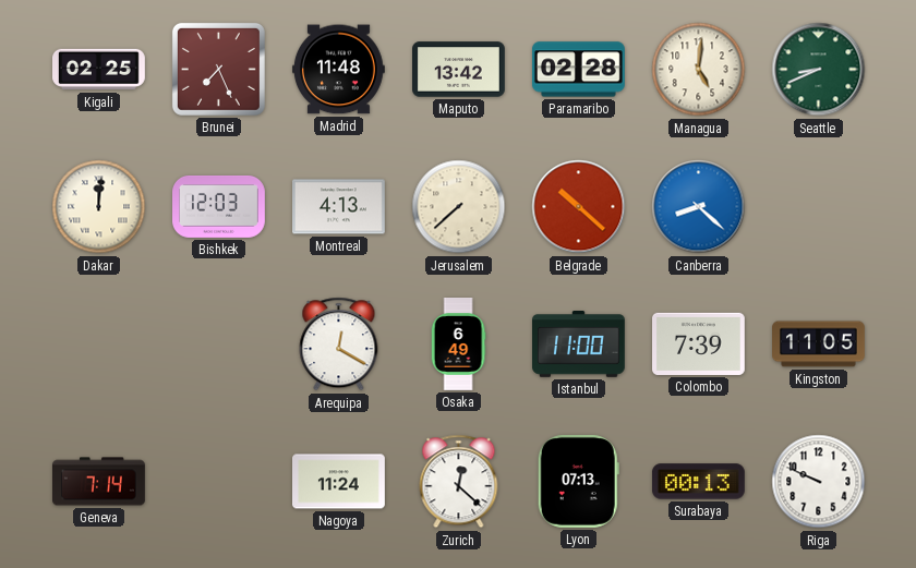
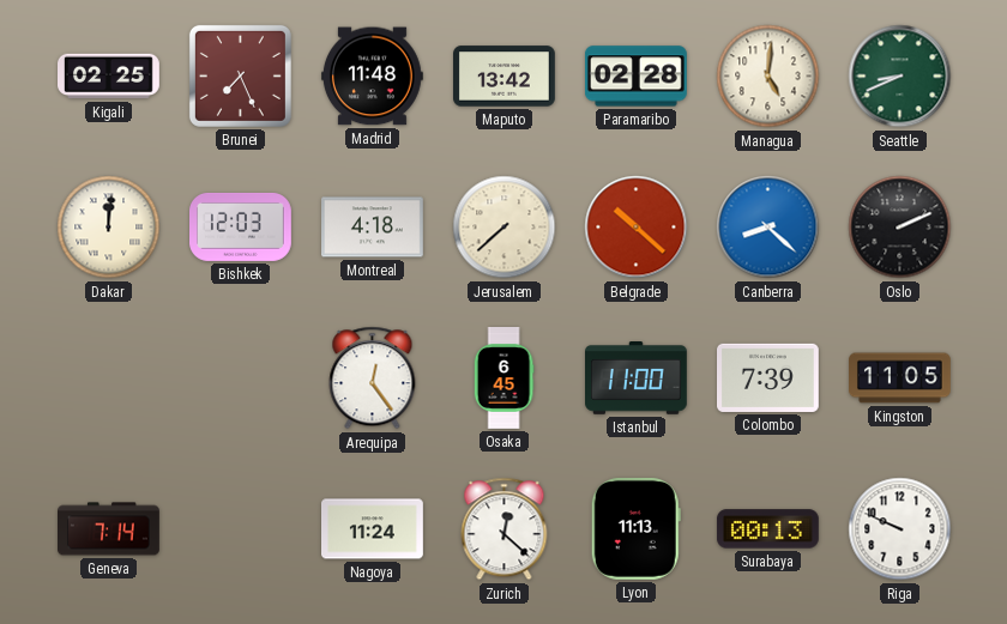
Montreal: 4:13 -> 4:18
Oslo: none -> 2:11
Arequipa: 12:20 -> 12:24
Osaka: 6:49 -> 6:45
Lyon: 07:13 -> 11:13
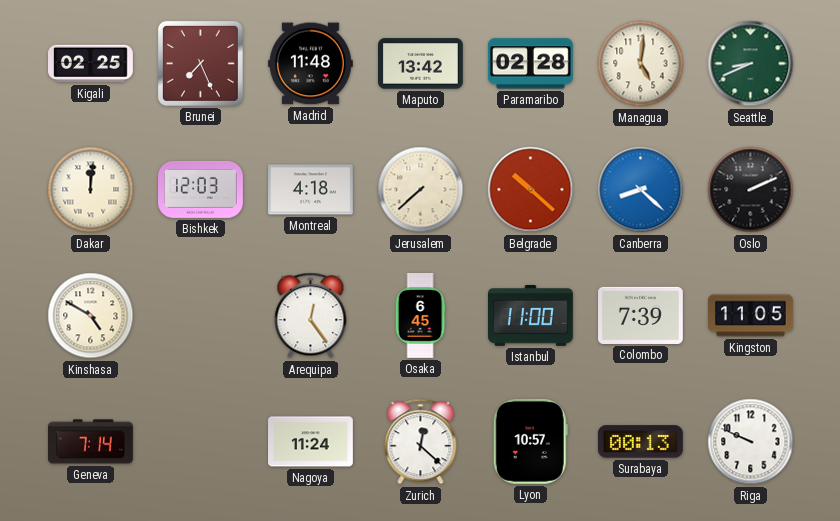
Kinshasa: none -> 4:50
Lyon: 11:13 -> 10:57
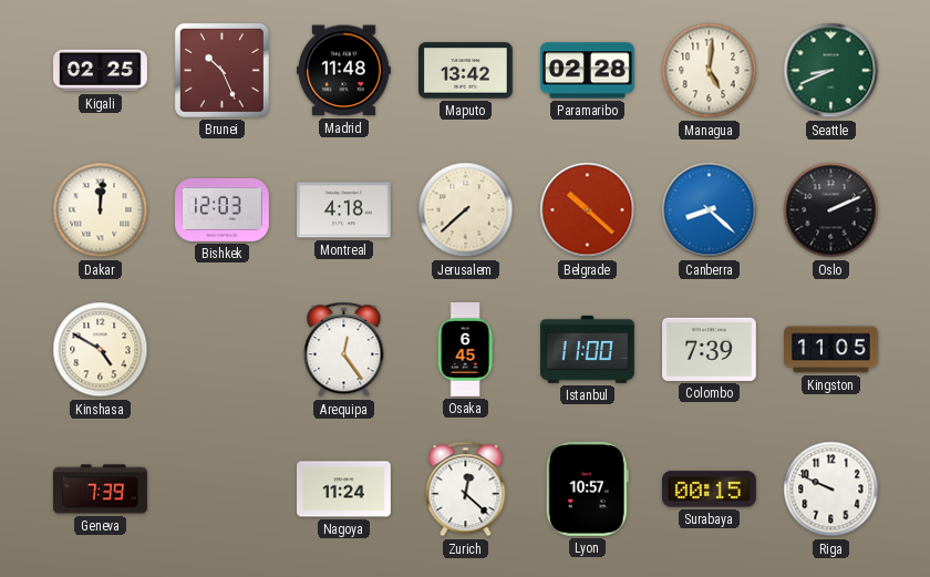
Brunei: 7:26 -> 10:26
Geneva: 7:14 -> 7:39
Surabaya: 00:13 -> 00:15
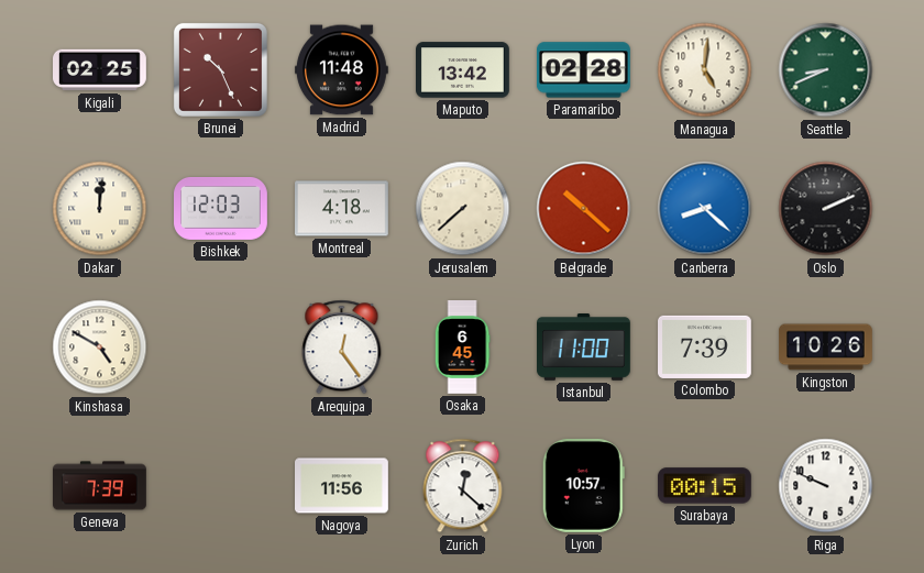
Kingston: 11:05 -> 10:26
Nagoya: 11:24 -> 11:56
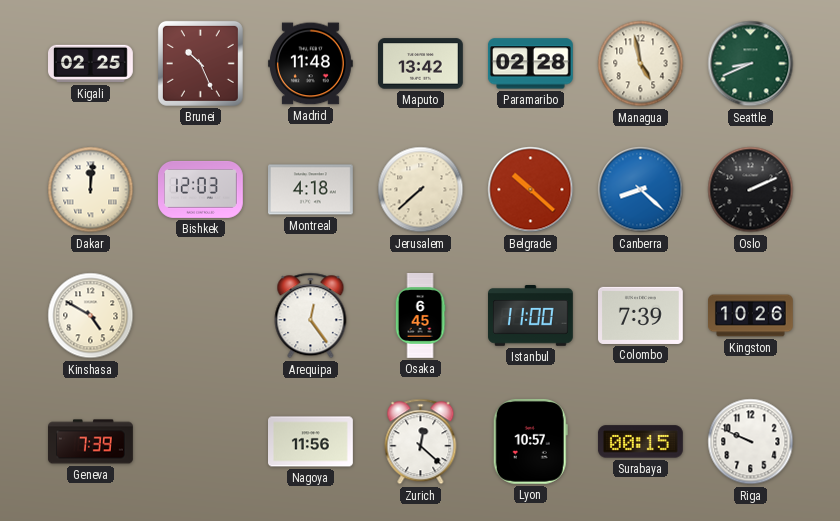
Managua: 5:01 -> 4:58
